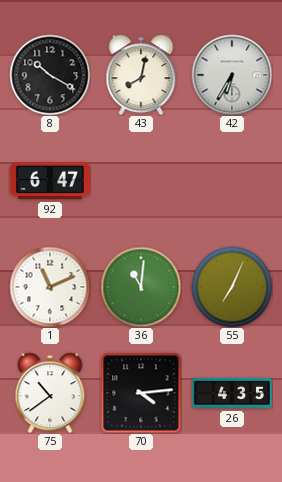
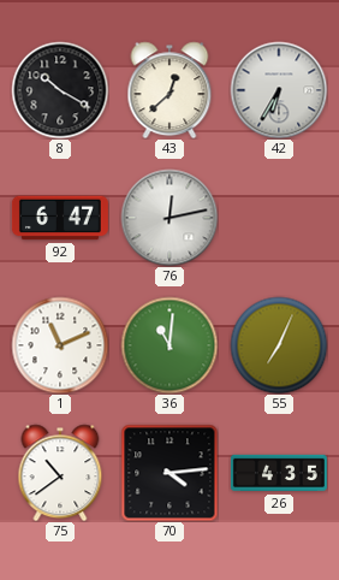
43: 8:02 -> 12:38
76: none -> 12:13
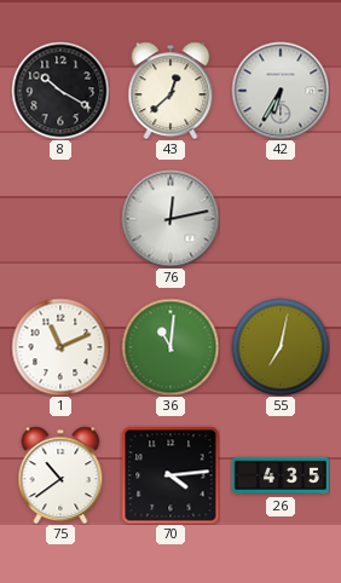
92: 6:47 -> none
55: 7:04 -> 7:02
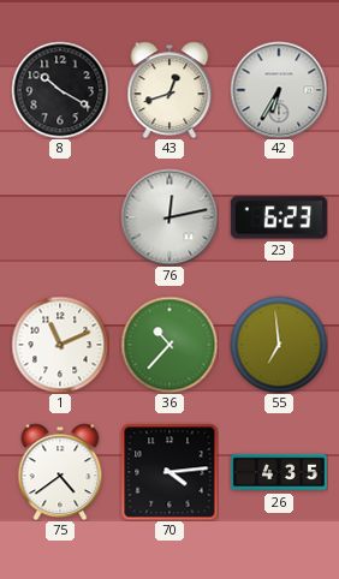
43: 12:38 -> 12:42
23: none -> 6:23
36: 11:01 -> 10:37
55: 7:02 -> 6:59
75: 10:39 -> 4:39
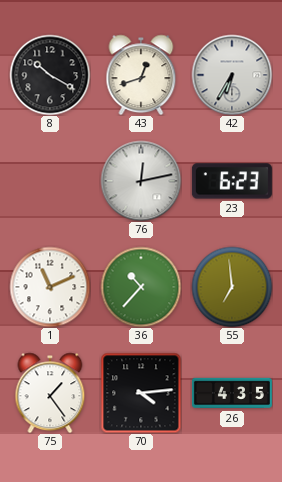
75: 4:39 -> 1:24
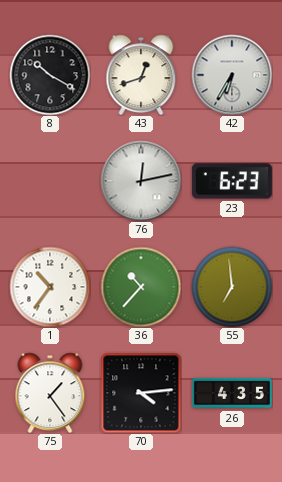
1: 11:11 -> 10:36
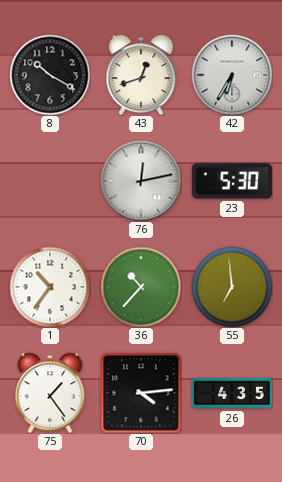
23: 6:23 -> 5:30
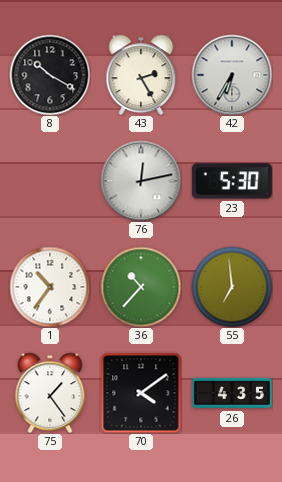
43: 12:42 -> 2:25
70: 4:14 -> 4:09
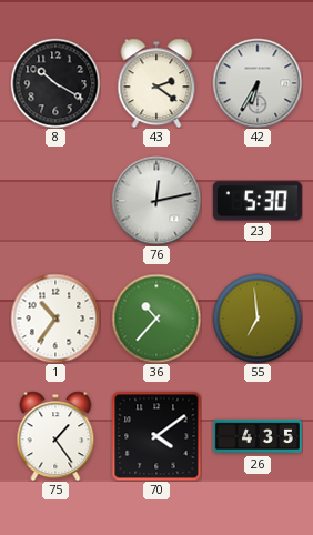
43: 2:25 -> 2:21
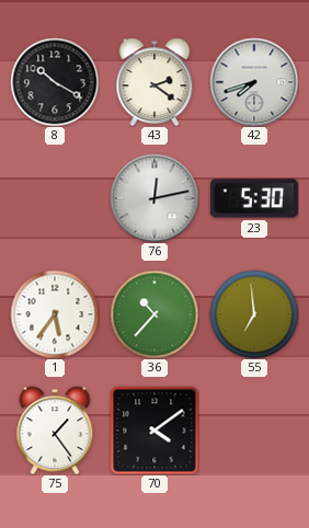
42: 6:35 -> 7:42
1: 10:36 -> 5:36
26: 4:35 -> none
